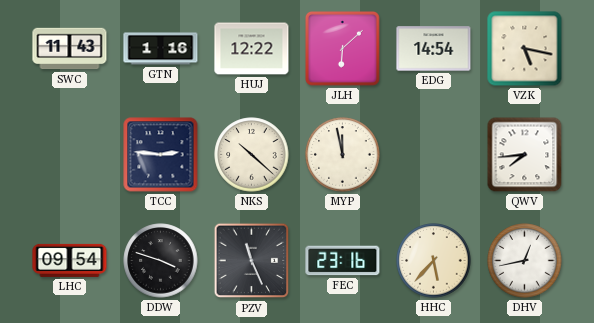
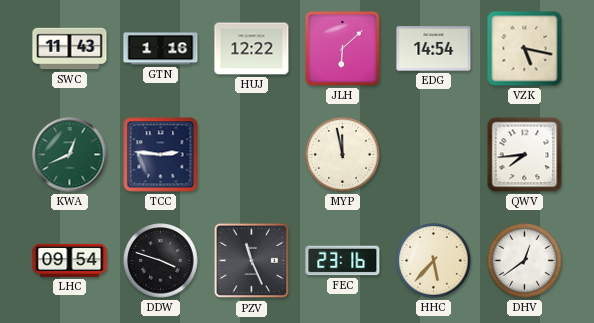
KWA: none -> 12:41
NKS: 10:22 -> none
DHV: 12:43 -> 12:39
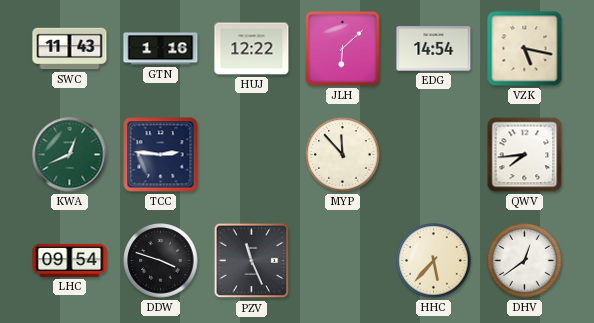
MYP: 11:58 -> 11:53
FEC: 23:16 -> none
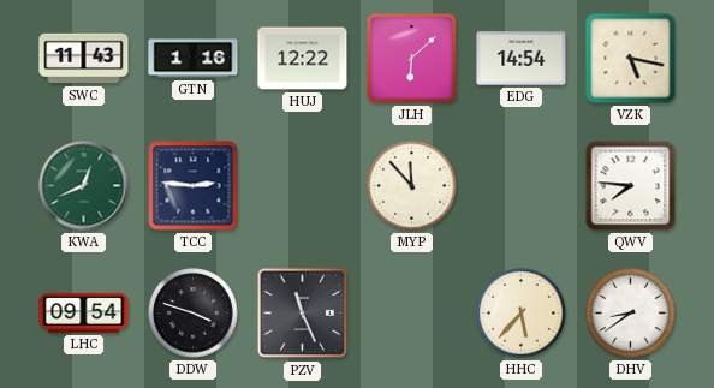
QWV: 7:44 -> 7:46
DHV: 12:39 -> 8:39
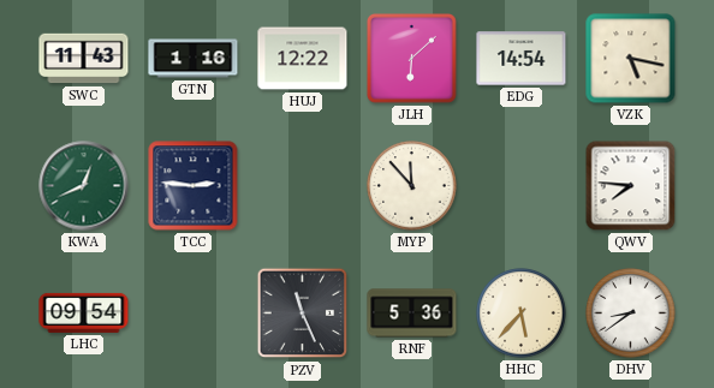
DDW: 3:48 -> none
RNF: none -> 5:36
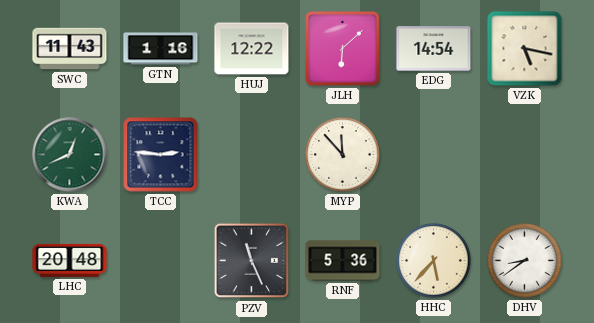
QWV: 7:46 -> none
LHC: 09:54 -> 20:48
